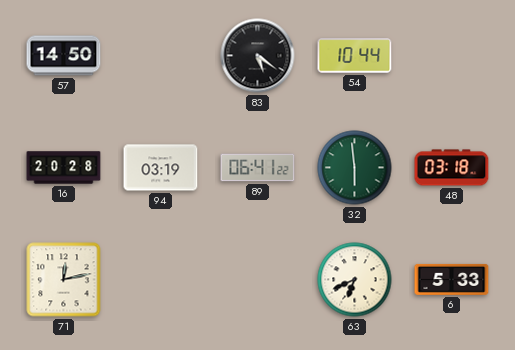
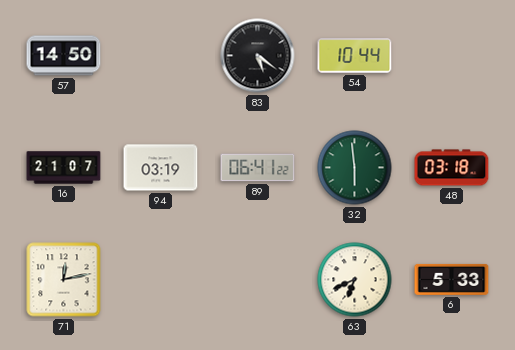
16: 20:28 -> 21:07
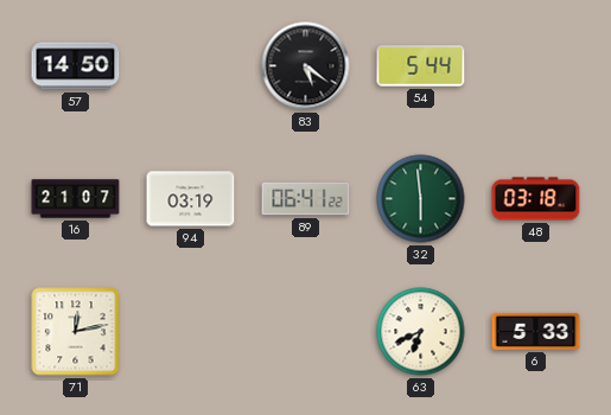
54: 10:44 -> 5:44
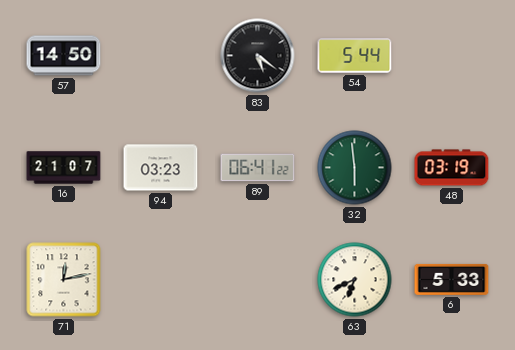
94: 03:19 -> 03:23
48: 03:18 -> 03:19
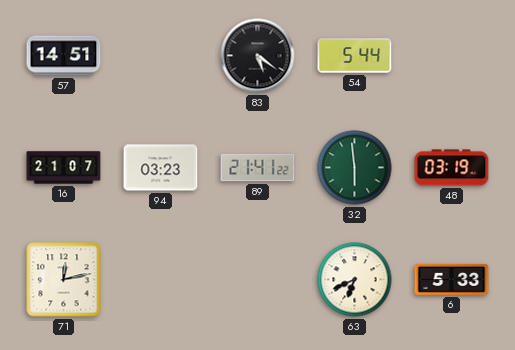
57: 14:50 -> 14:51
89: 06:41 -> 21:41
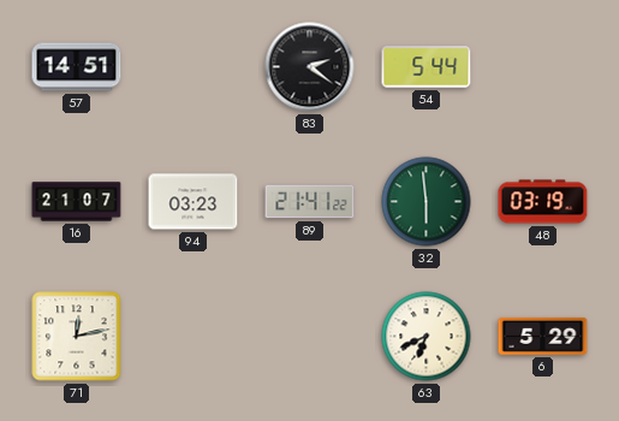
83: 5:21 -> 2:21
6: 5:33 -> 5:29
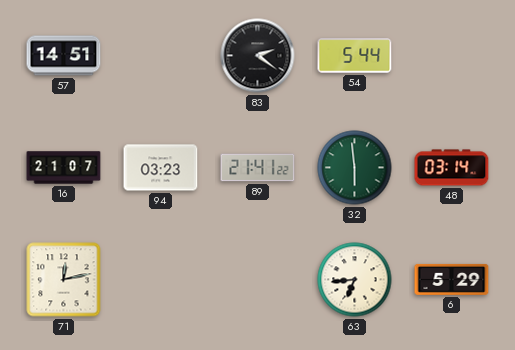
48: 03:19 -> 03:14
63: 6:41 -> 6:44
